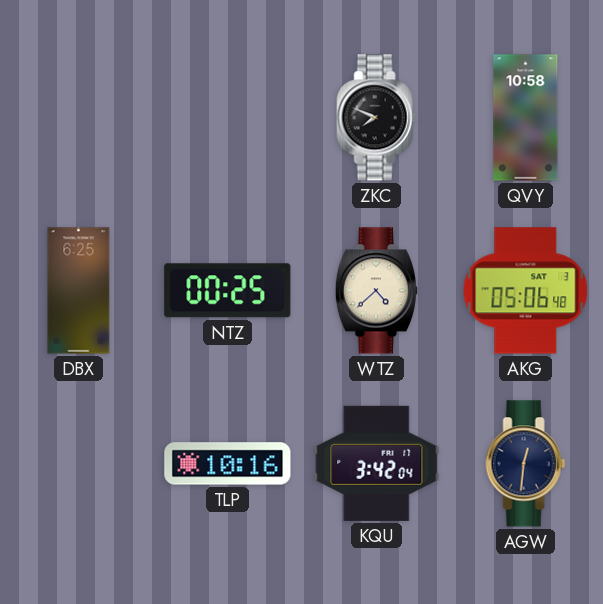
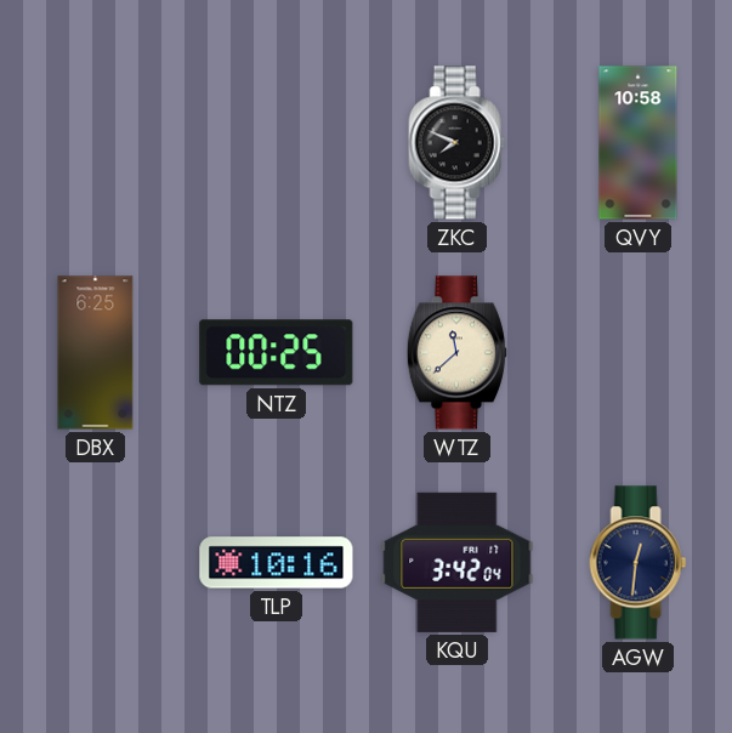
WTZ: 4:38 -> 11:38
AKG: 05:06 -> none
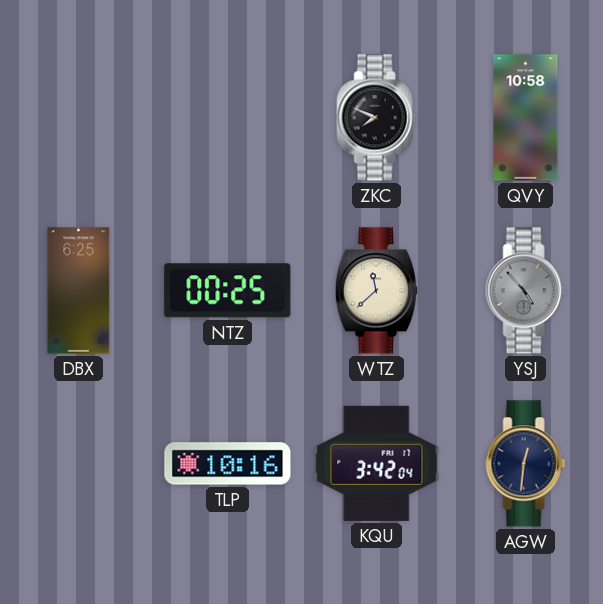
YSJ: none -> 4:53
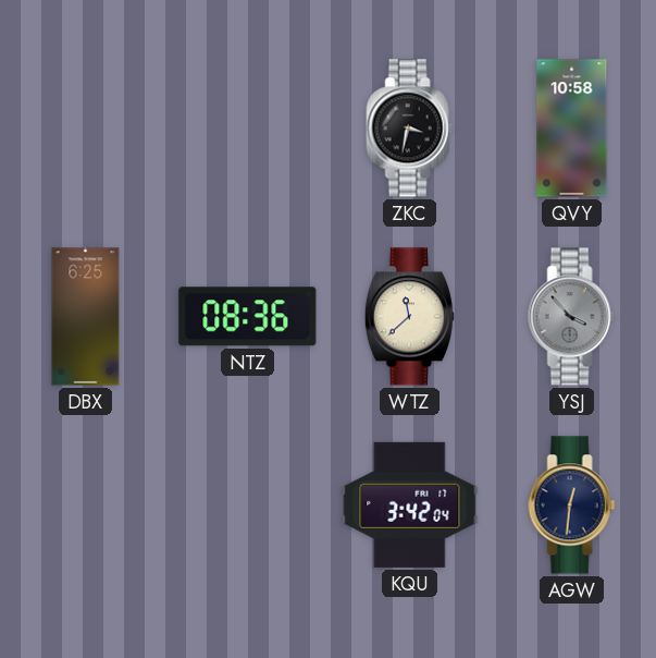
ZKC: 7:49 -> 3:32
NTZ: 00:25 -> 08:36
YSJ: 4:53 -> 3:53
TLP: 10:16 -> none
